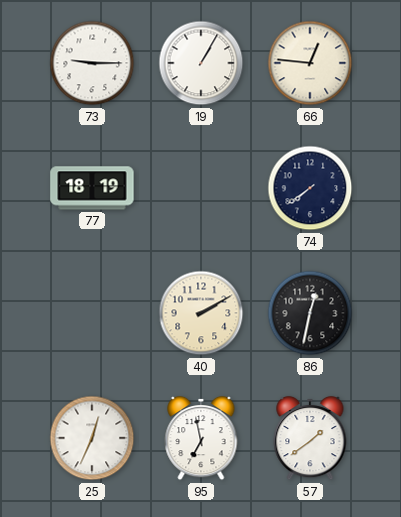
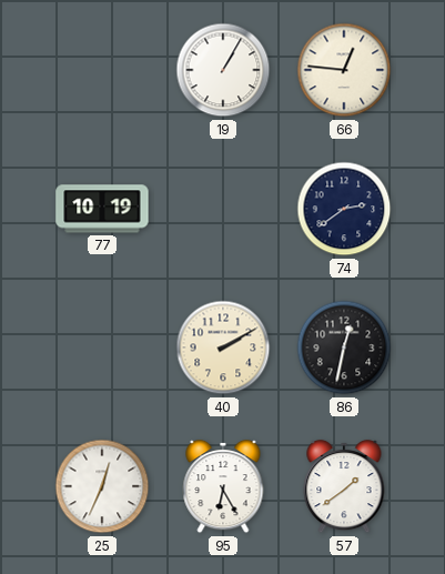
73: 9:15 -> none
77: 18:19 -> 10:19
74: 7:39 -> 2:39
95: 6:58 -> 6:25
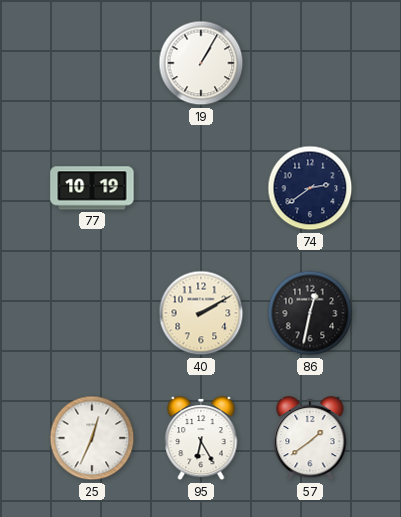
66: 12:46 -> none
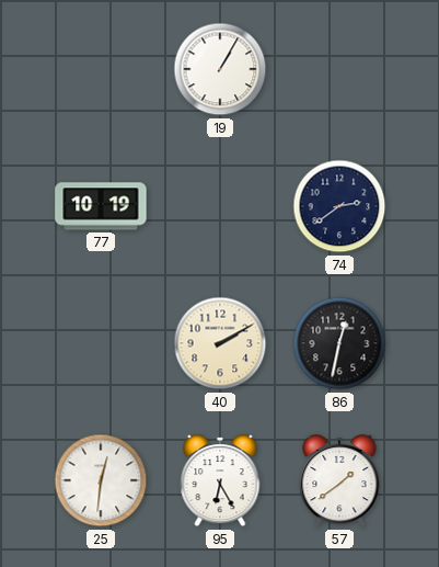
25: 12:34 -> 12:31
